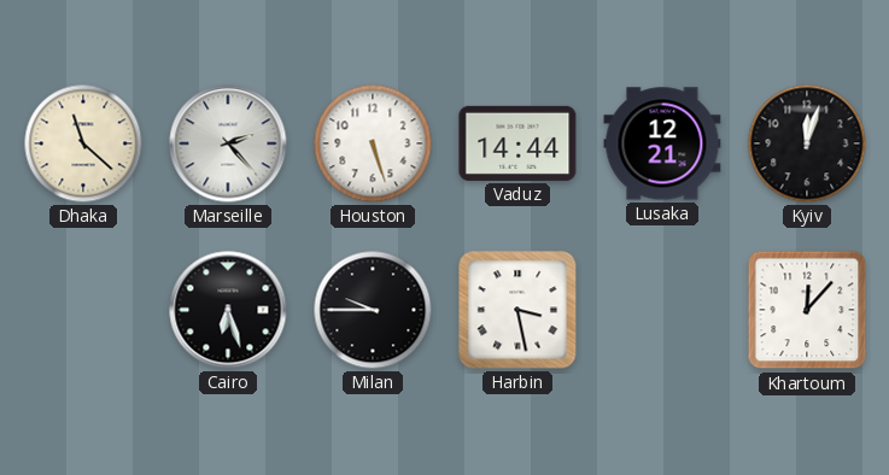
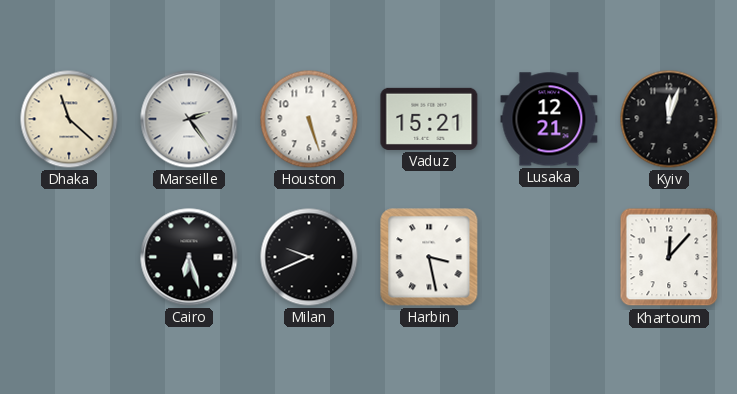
Marseille: 2:23 -> 2:24
Vaduz: 14:44 -> 15:21
Milan: 9:45 -> 9:41
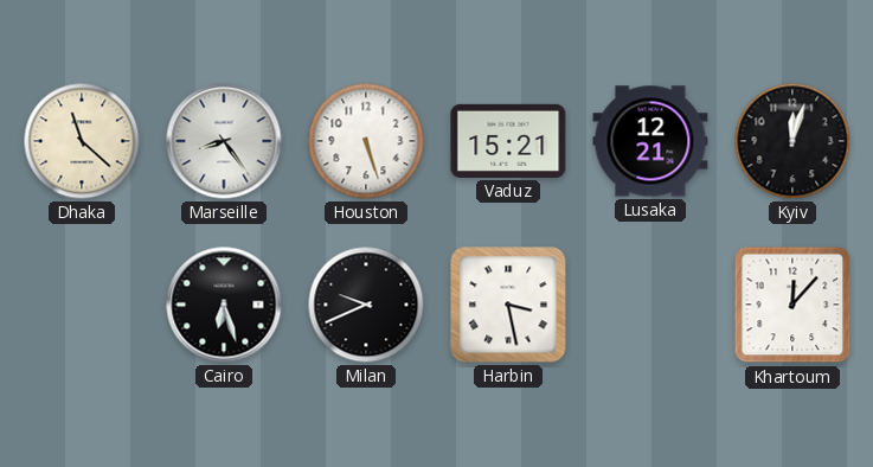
Marseille: 2:24 -> 8:24
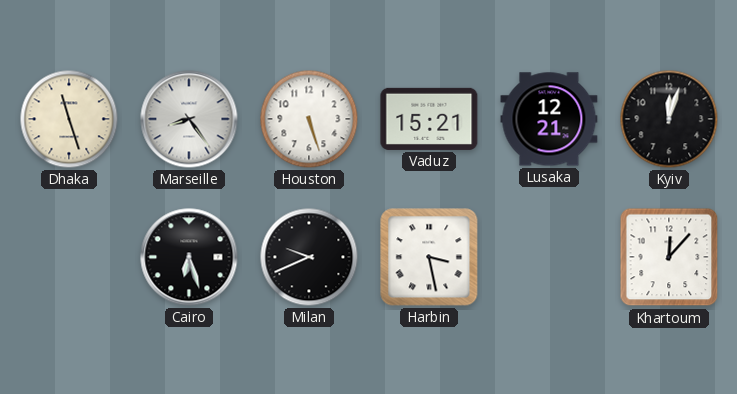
Dhaka: 11:22 -> 11:27
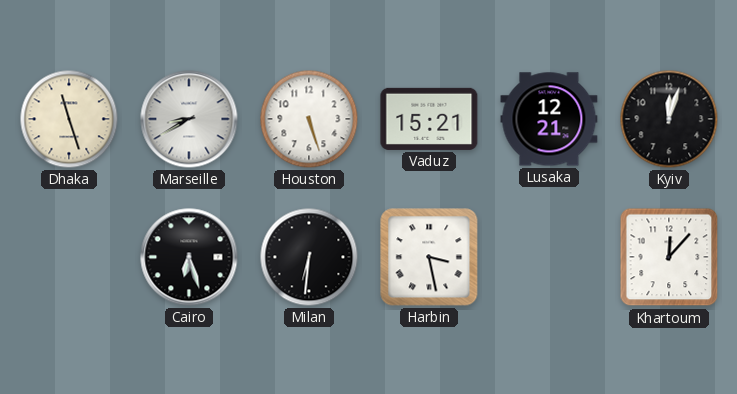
Marseille: 8:24 -> 8:40
Milan: 9:41 -> 6:31
